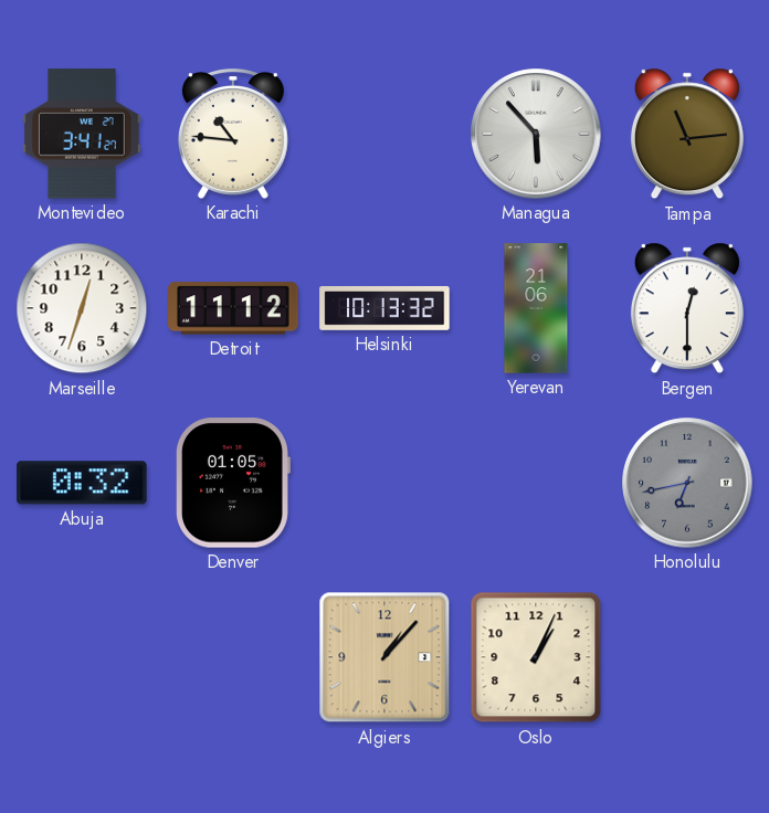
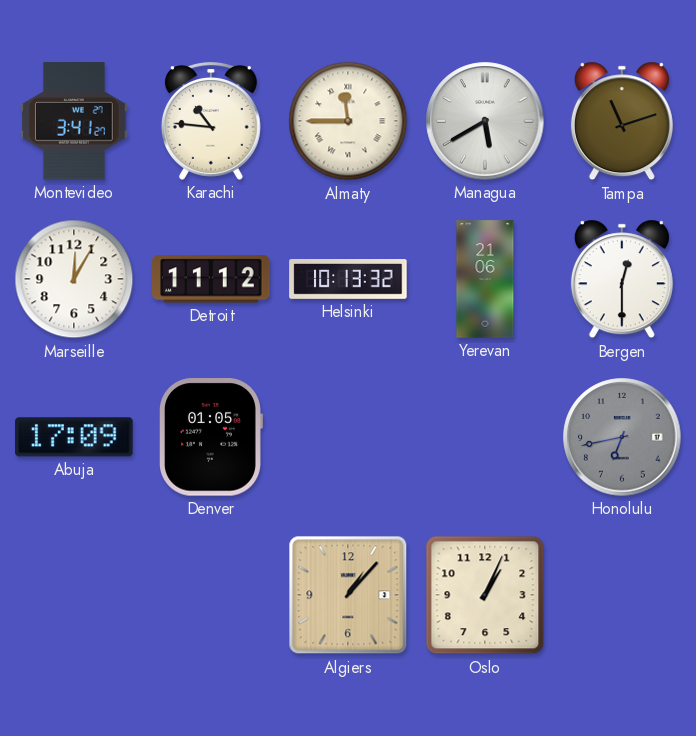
Almaty: none -> 11:45
Managua: 5:53 -> 5:40
Tampa: 11:14 -> 11:12
Marseille: 12:33 -> 12:05
Abuja: 0:32 -> 17:09
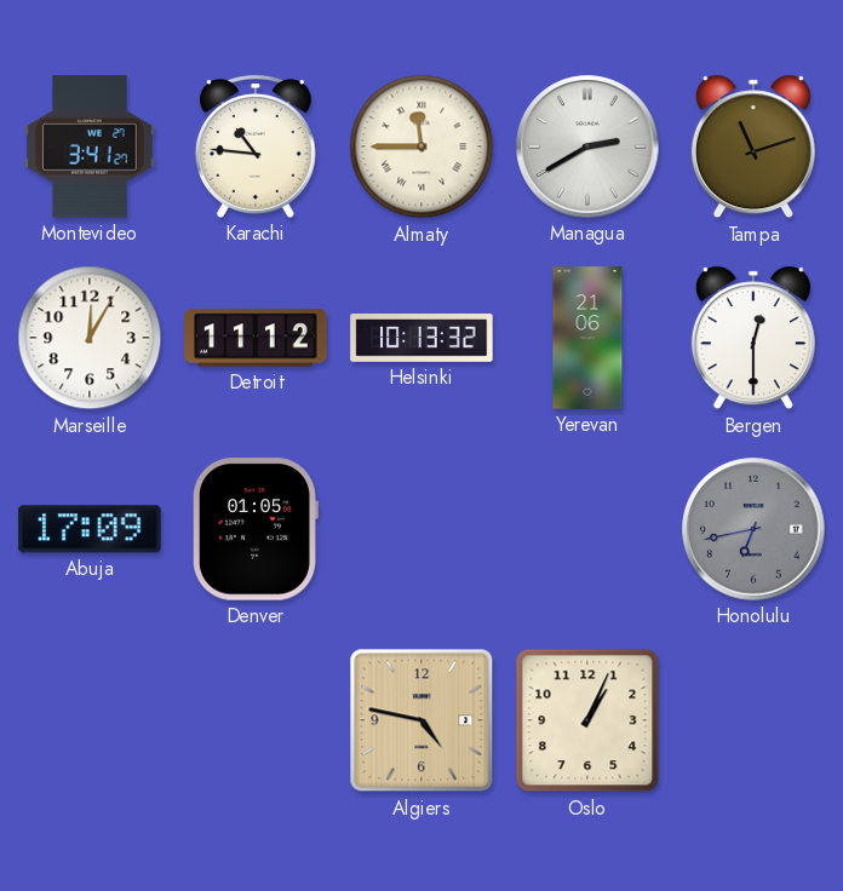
Managua: 5:40 -> 2:40
Algiers: 1:07 -> 4:47
